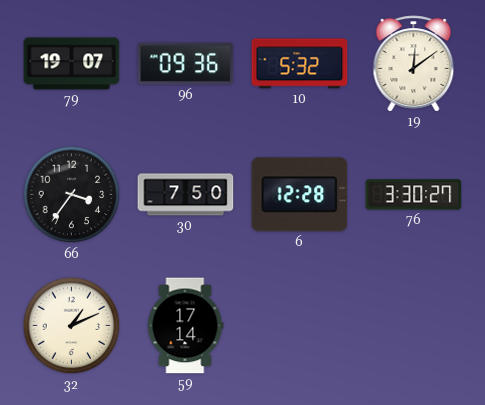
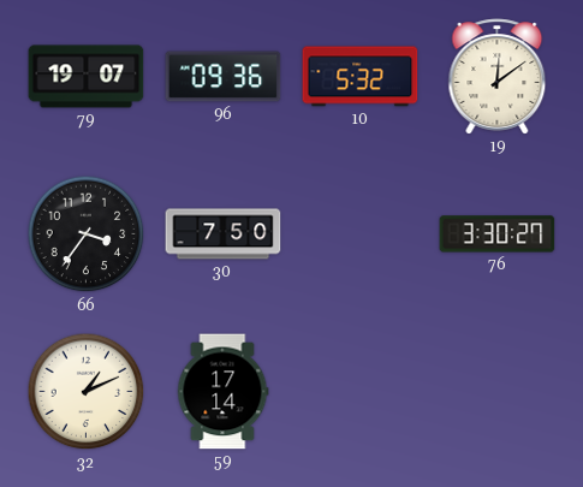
6: 12:28 -> none
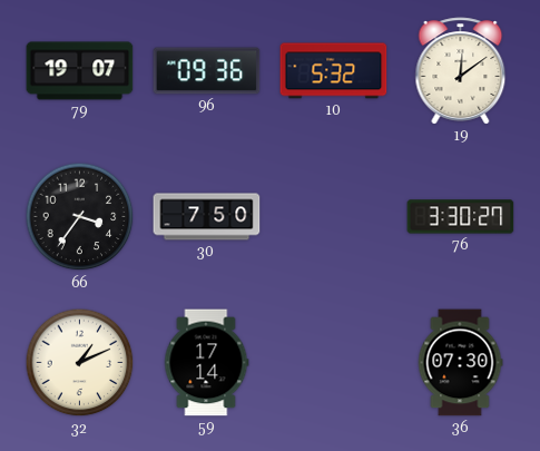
36: none -> 07:30
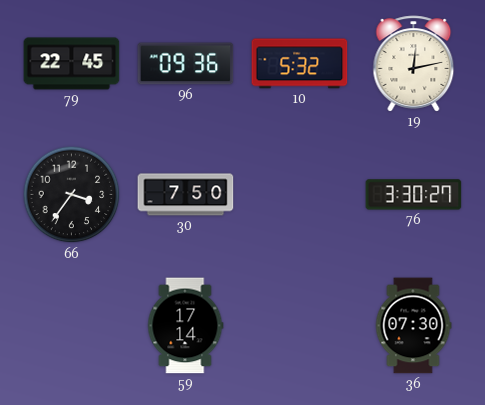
79: 19:07 -> 22:45
19: 12:09 -> 12:13
32: 1:11 -> none
